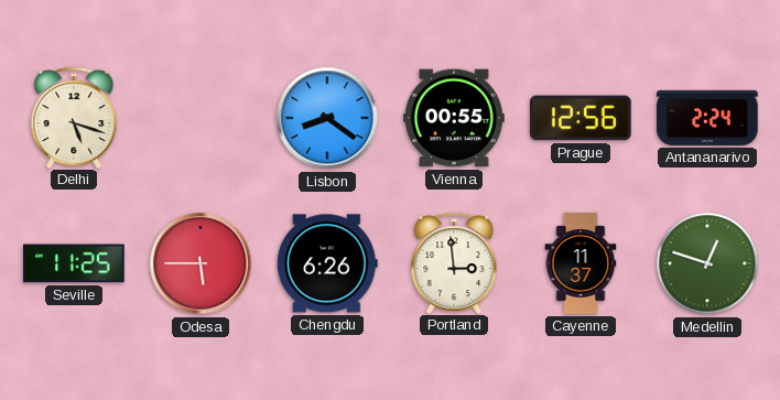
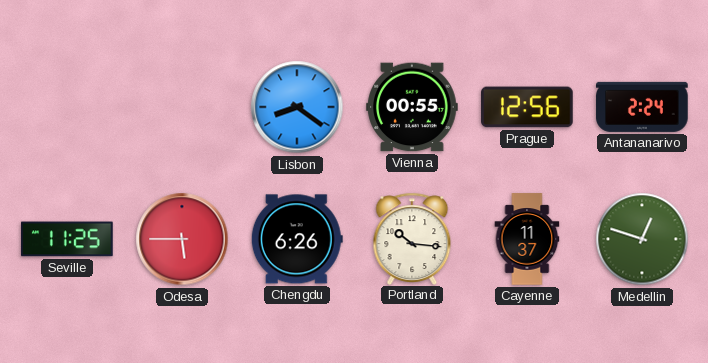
Delhi: 5:18 -> none
Portland: 2:59 -> 10:16
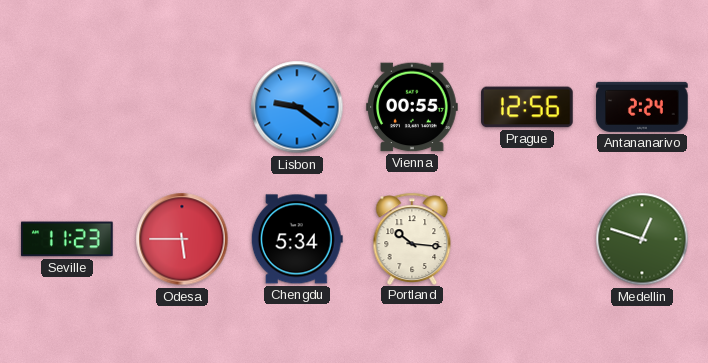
Lisbon: 8:21 -> 9:21
Seville: 11:25 -> 11:23
Chengdu: 6:26 -> 5:34
Cayenne: 11:37 -> none
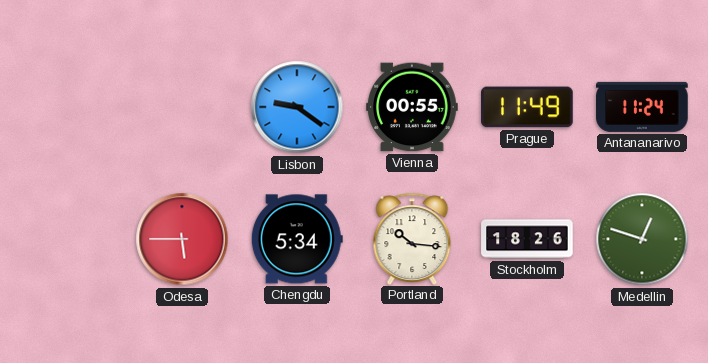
Prague: 12:56 -> 11:49
Antananarivo: 2:24 -> 11:24
Seville: 11:23 -> none
Stockholm: none -> 18:26
